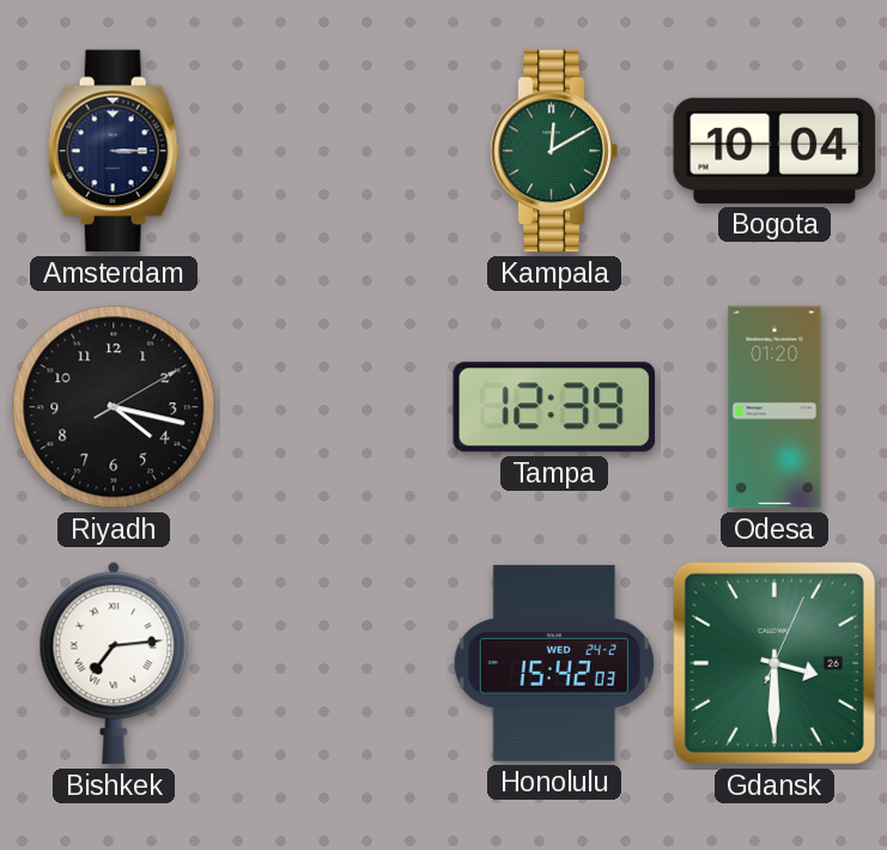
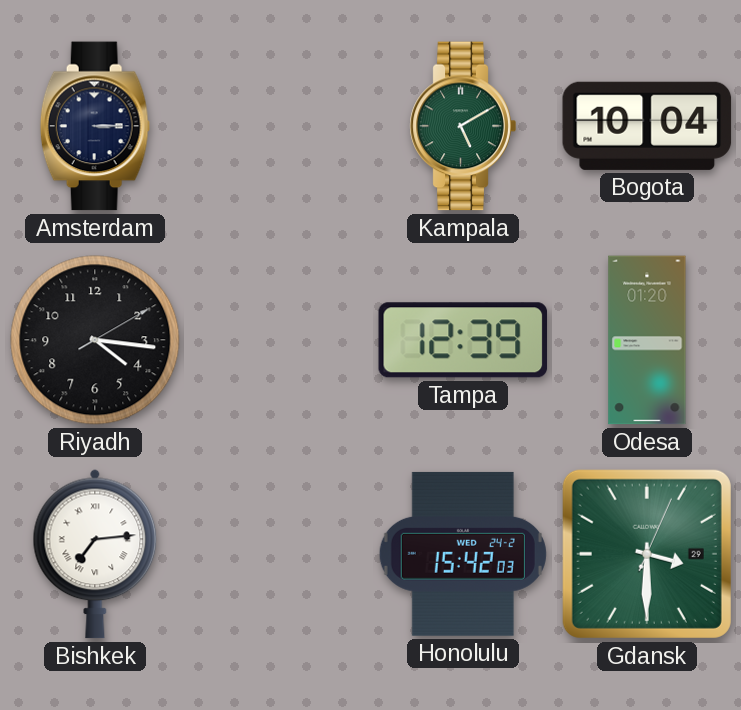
Kampala: 12:10 -> 5:10
Riyadh: 4:17 -> 4:16
Gdansk date: 26 -> 29
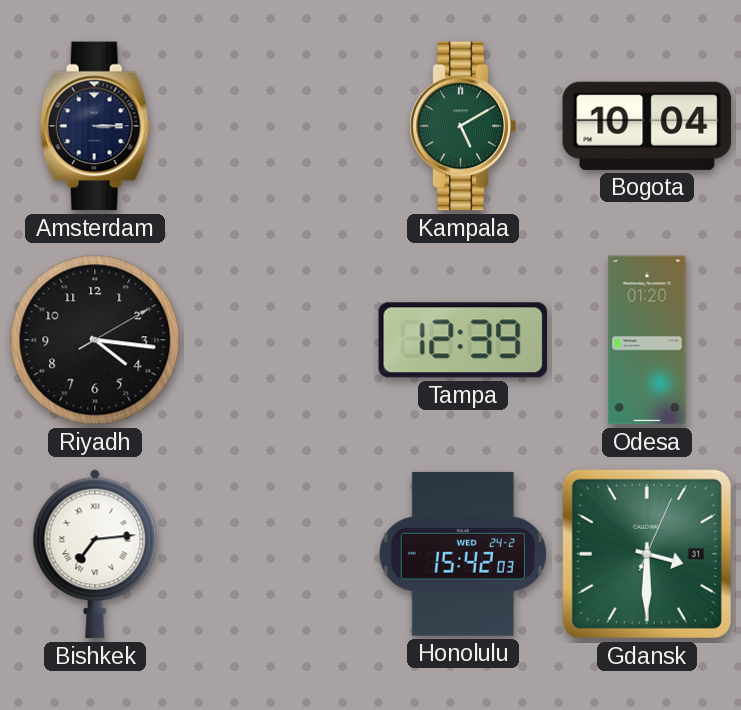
Gdansk date: 29 -> 31
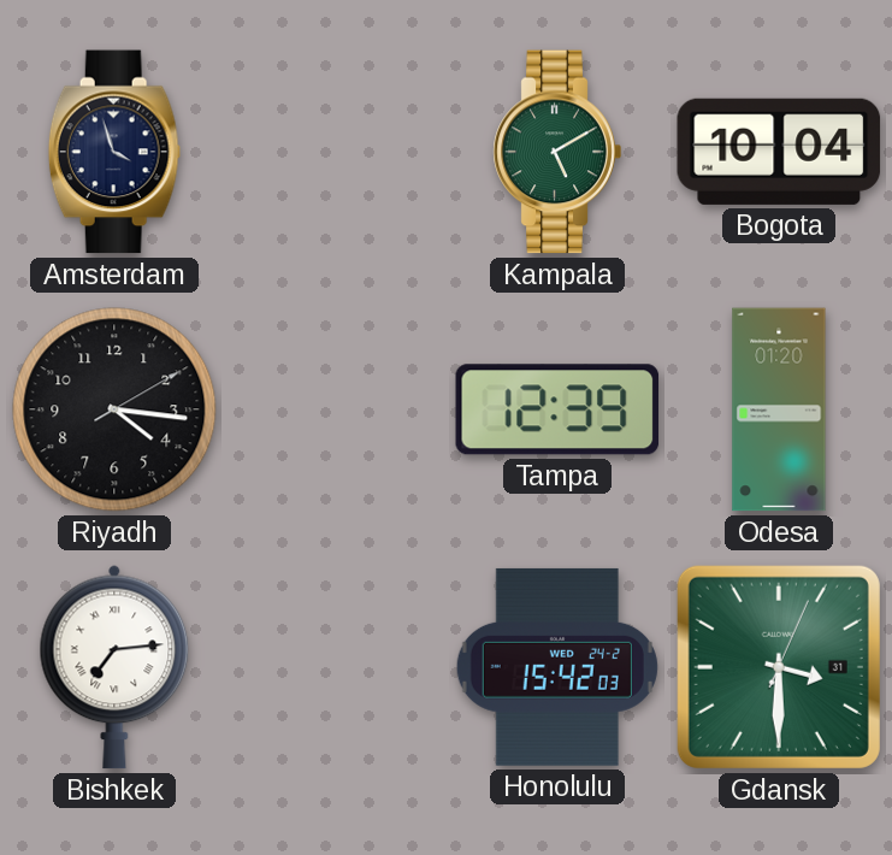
Amsterdam: 3:15 -> 3:57
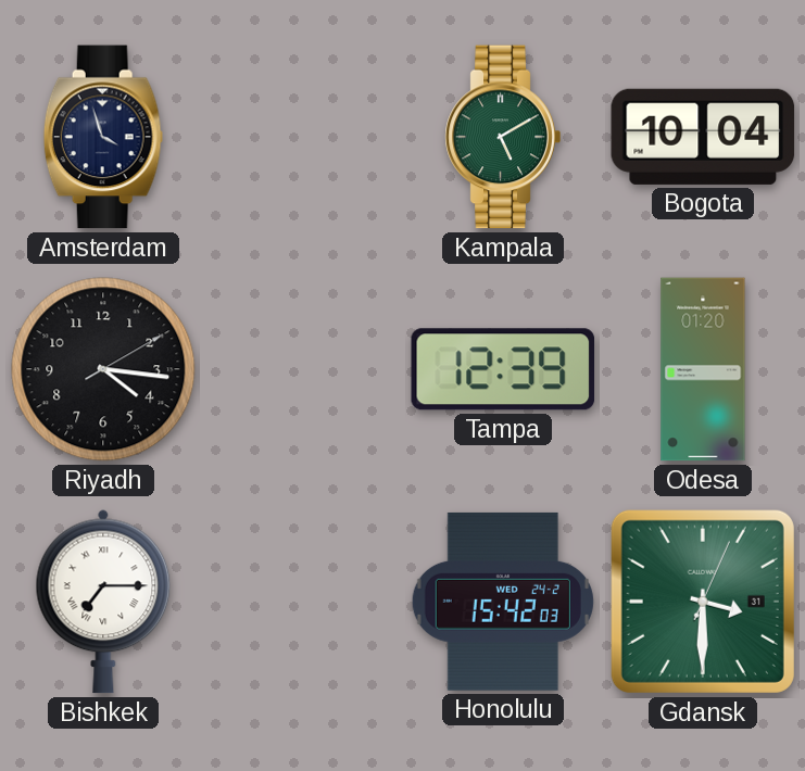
Bishkek: 7:14 -> 7:15
